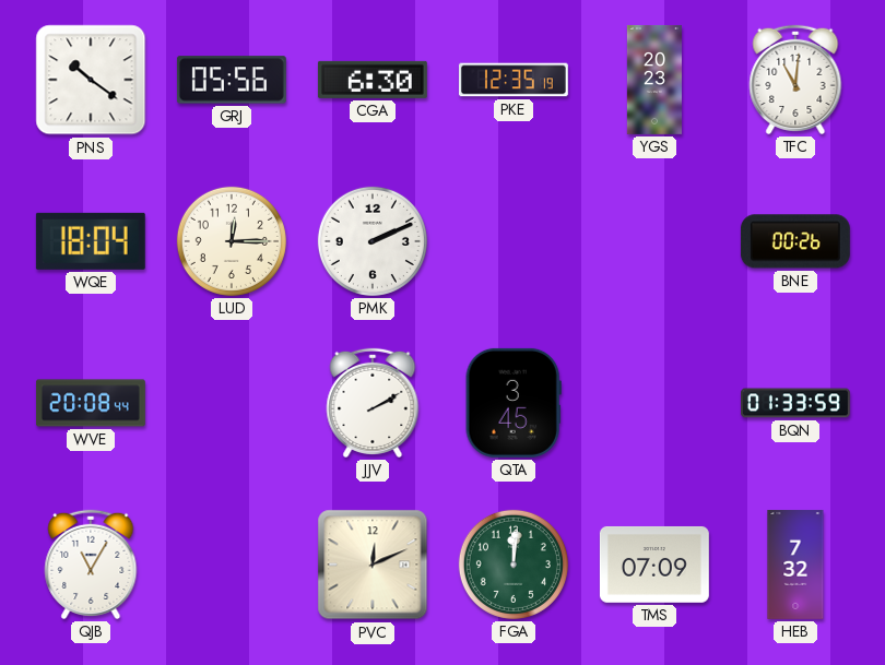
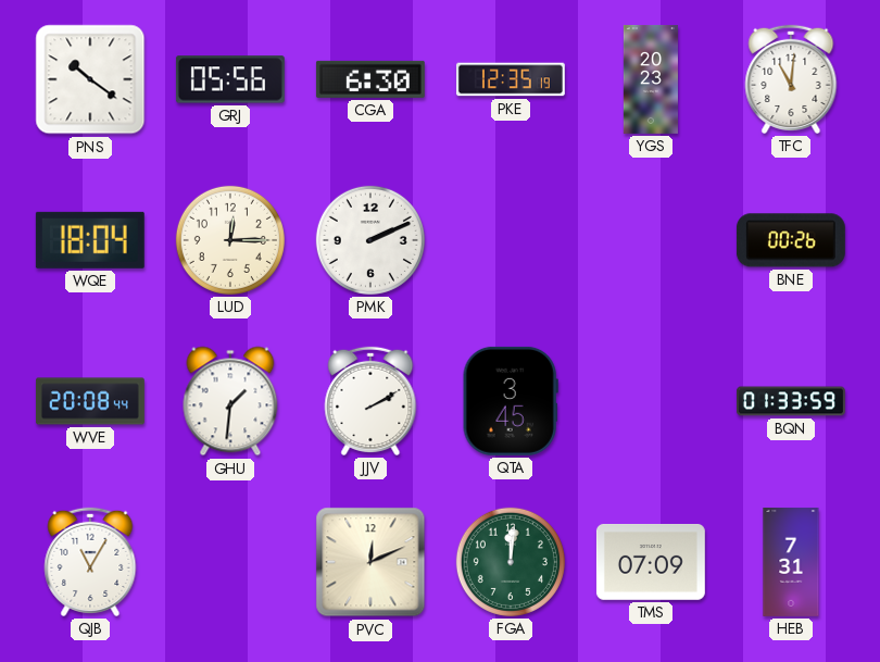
GHU: none -> 1:31
HEB: 7:32 -> 7:31
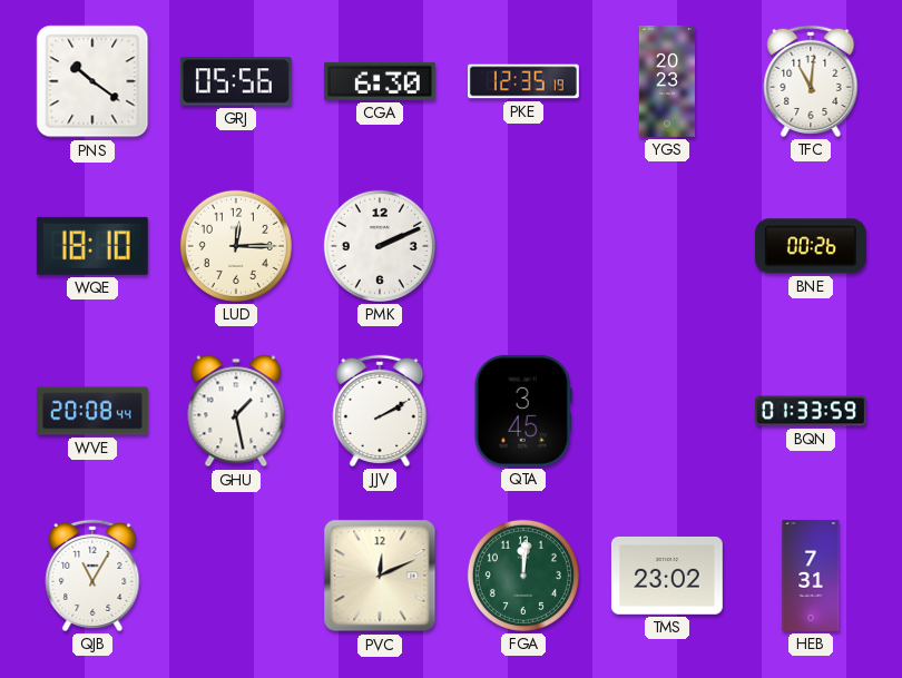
WQE: 18:04 -> 18:10
GHU: 1:31 -> 1:28
TMS: 07:09 -> 23:02
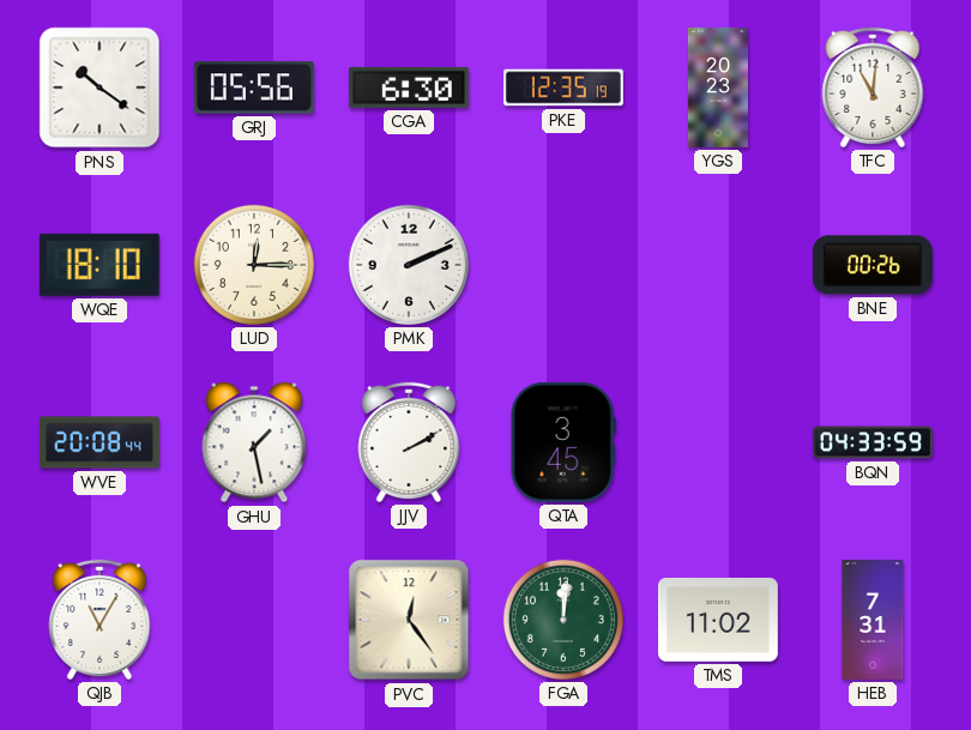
BQN: 01:33 -> 04:33
PVC: 12:11 -> 12:24
TMS: 23:02 -> 11:02
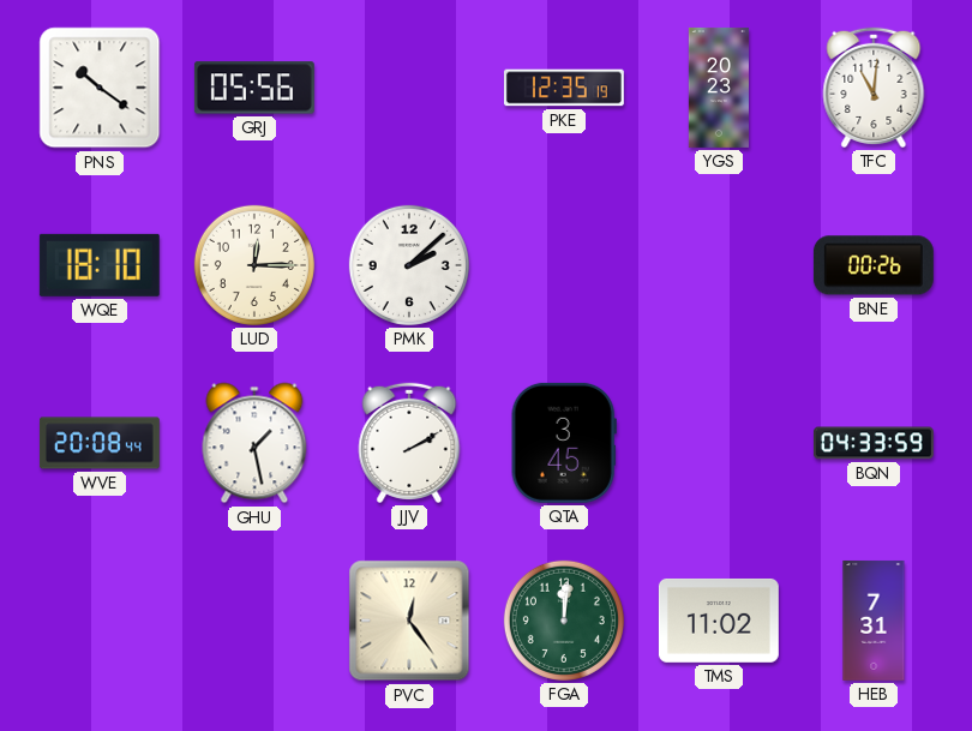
CGA: 6:30 -> none
PMK: 2:11 -> 2:08
QJB: 11:05 -> none
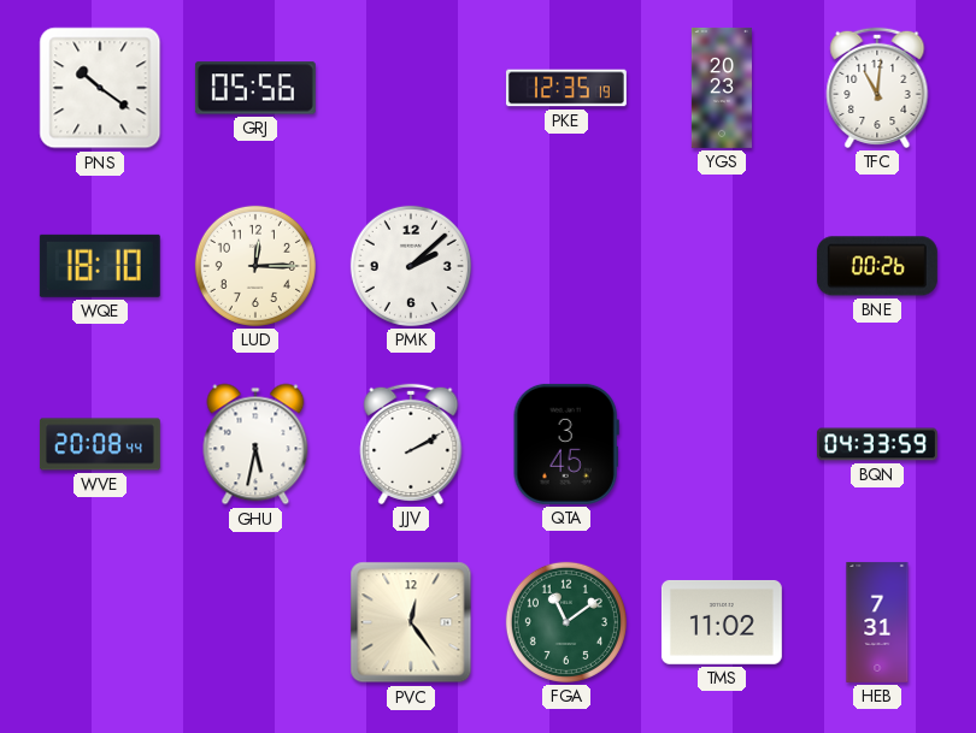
GHU: 1:28 -> 5:32
FGA: 12:01 -> 11:09
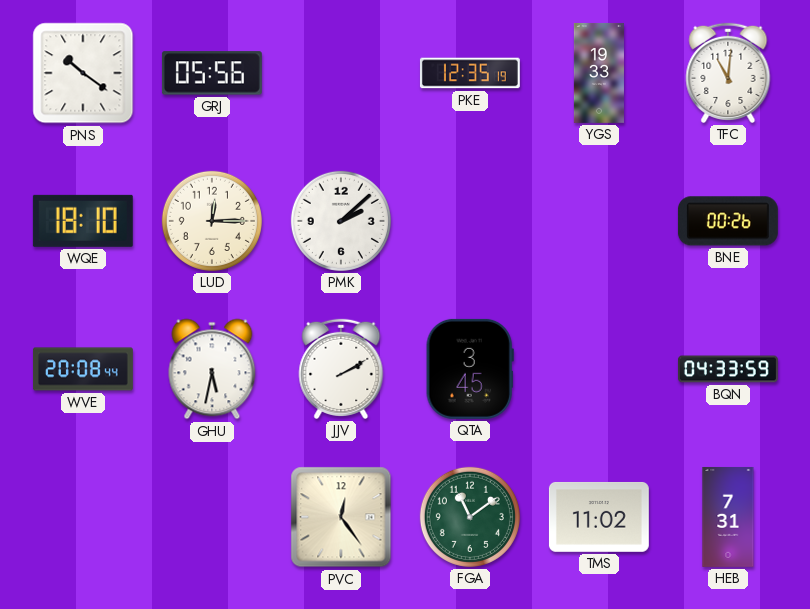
YGS: 20:23 -> 19:33
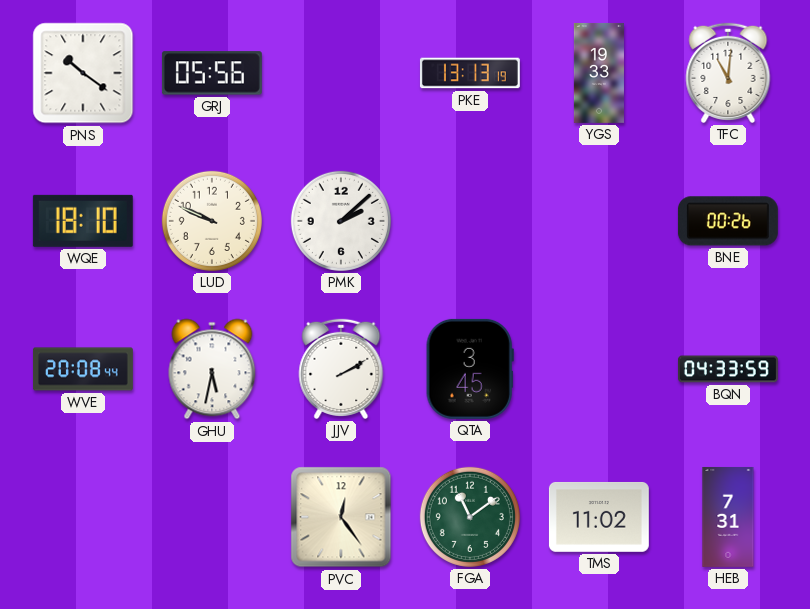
PKE: 12:35 -> 13:13
LUD: 12:15 -> 9:49
